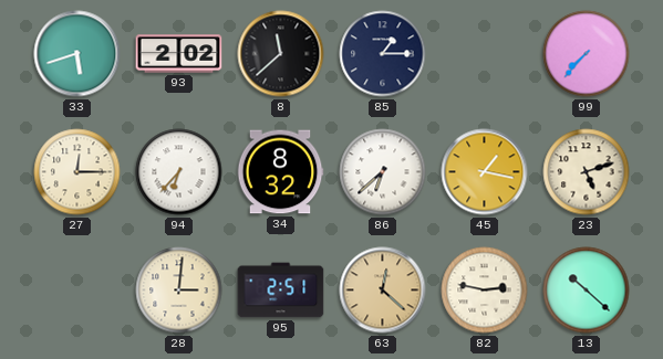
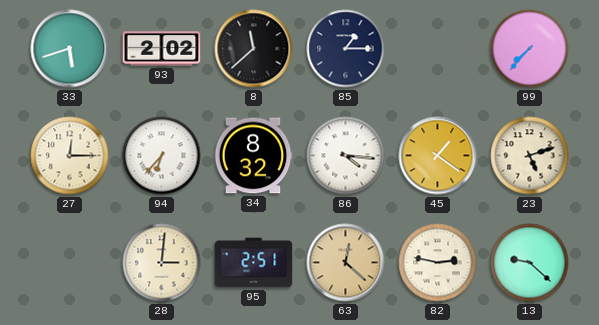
86: 6:38 -> 4:16
45: 1:17 -> 1:21
13: 10:22 -> 9:22
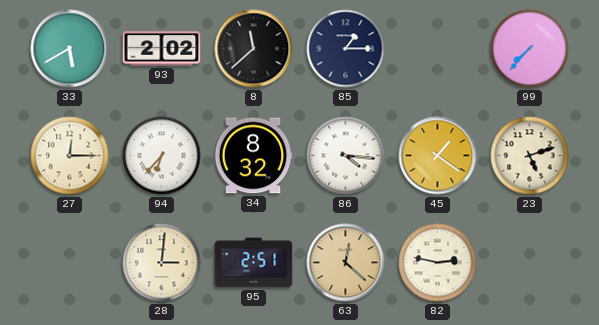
33: 5:42 -> 5:40
13: 9:22 -> none
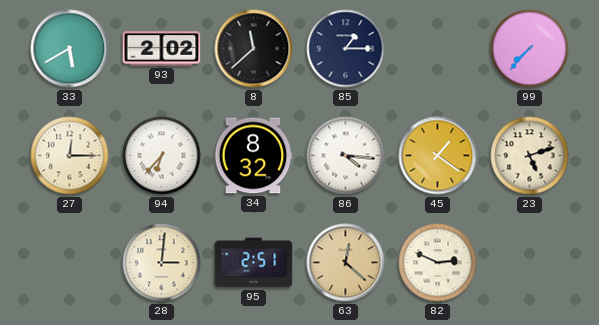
82: 2:47 -> 2:49
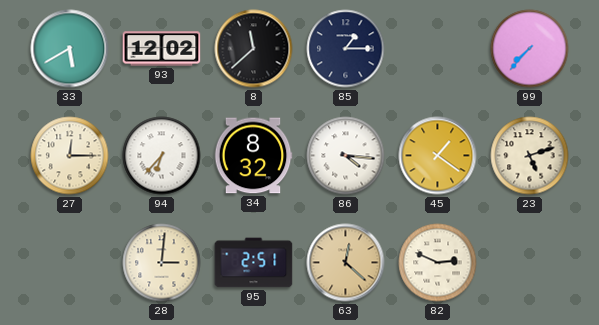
93: 2:02 -> 12:02
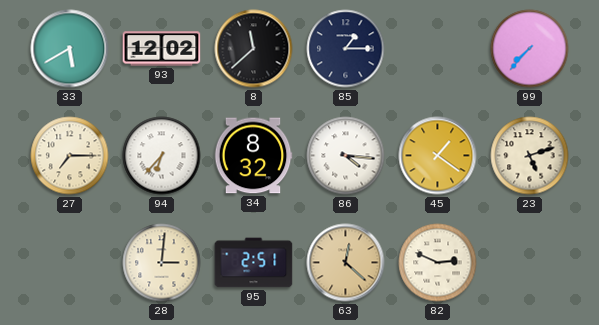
27: 12:15 -> 7:15
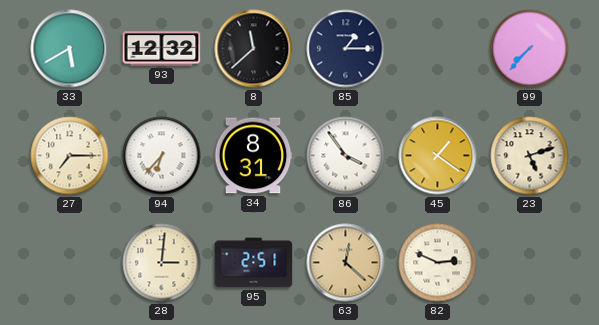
93: 12:02 -> 12:32
34: 8:32 -> 8:31
86: 4:16 -> 3:54
